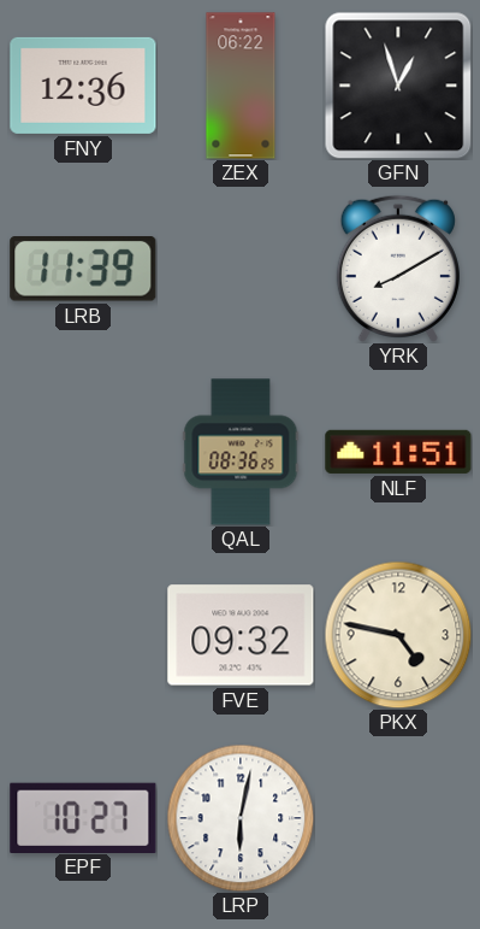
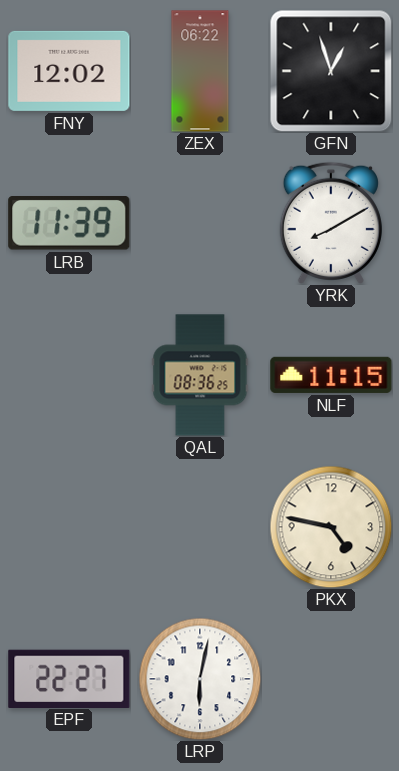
FNY: 12:36 -> 12:02
NLF: 11:51 -> 11:15
FVE: 09:32 -> none
EPF: 10:27 -> 22:27
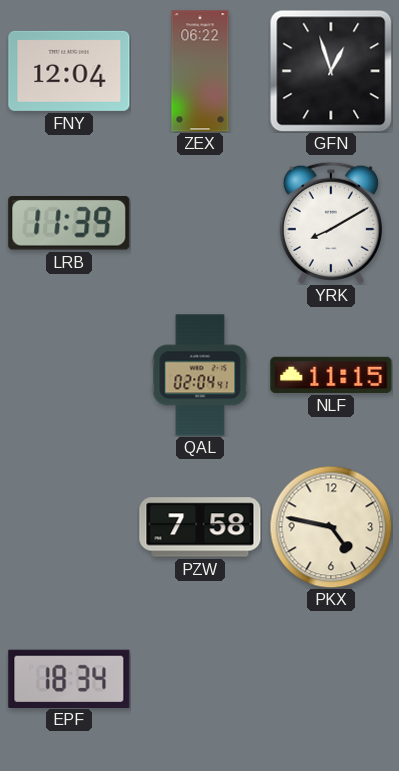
FNY: 12:02 -> 12:04
QAL: 08:36 -> 02:04
PZW: none -> 7:58
EPF: 22:27 -> 18:34
LRP: 6:02 -> none
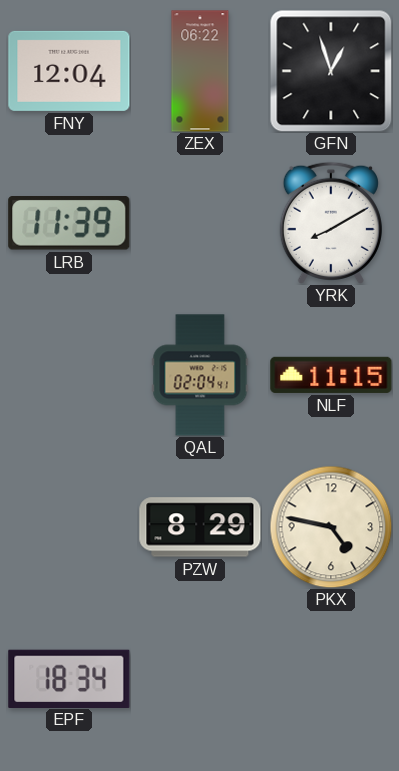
PZW: 7:58 -> 8:29
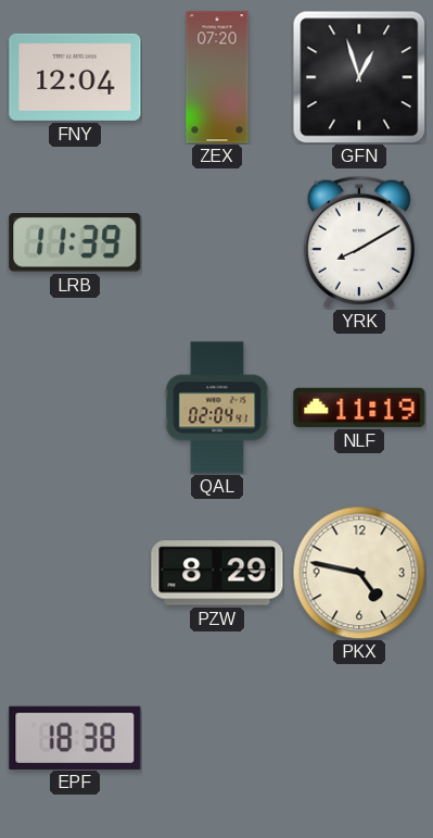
ZEX: 06:22 -> 07:20
NLF: 11:15 -> 11:19
EPF: 18:34 -> 18:38
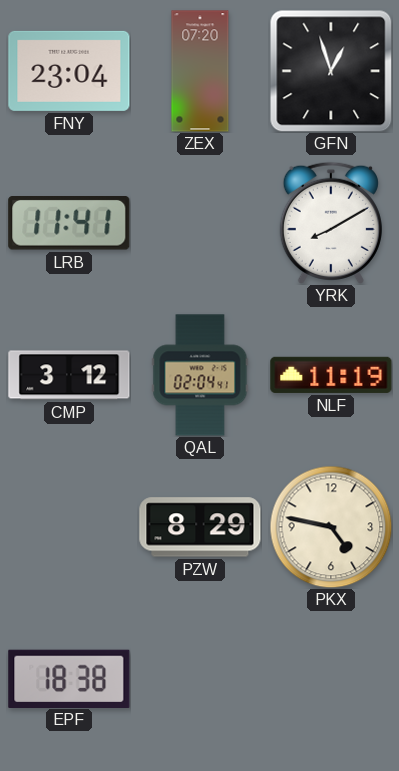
FNY: 12:04 -> 23:04
LRB: 11:39 -> 11:41
CMP: none -> 3:12
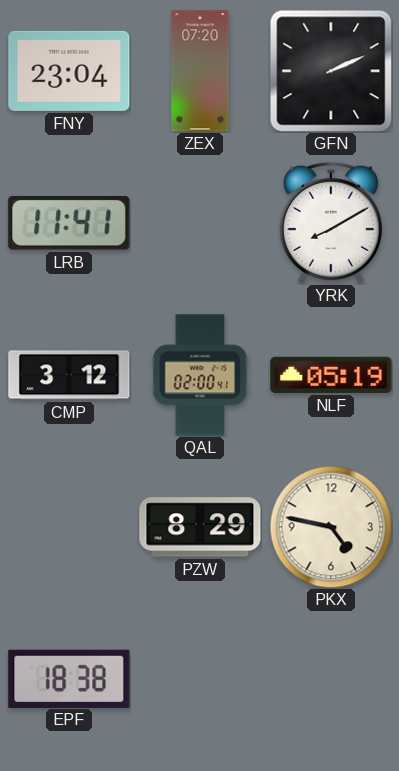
GFN: 12:57 -> 2:11
QAL: 02:04 -> 02:00
NLF: 11:19 -> 05:19
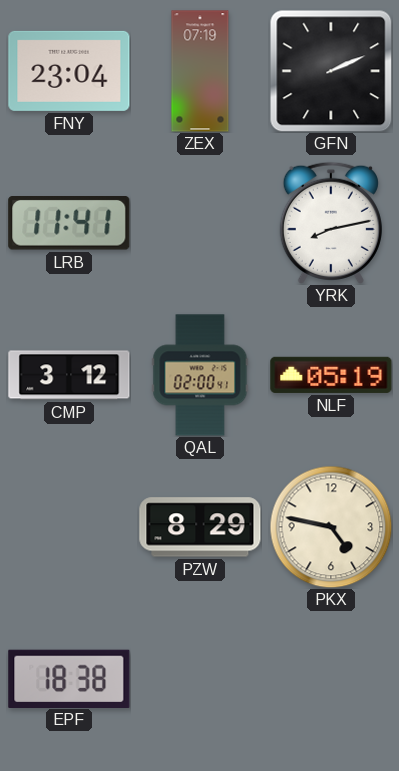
ZEX: 07:20 -> 07:19
YRK: 8:10 -> 8:13
